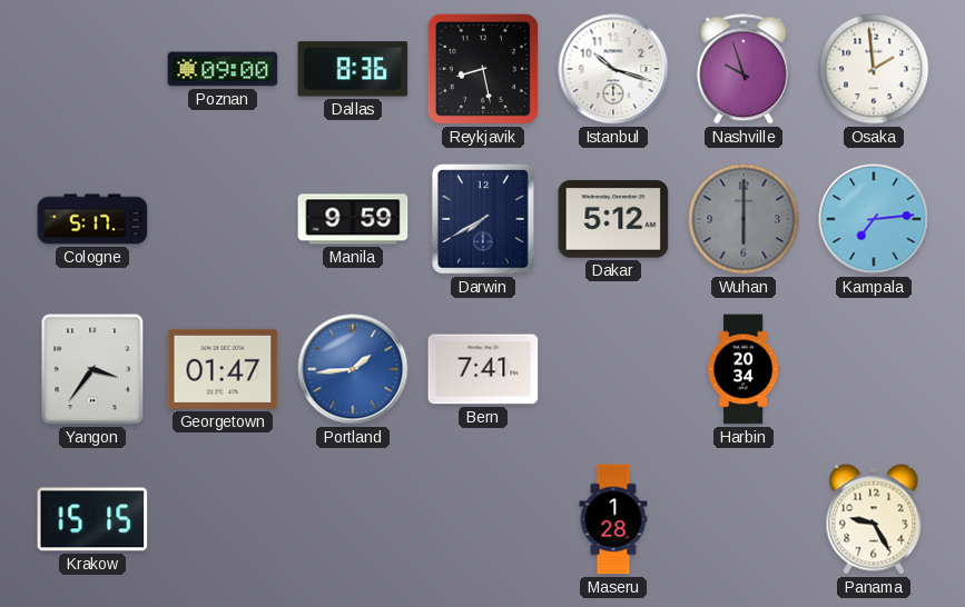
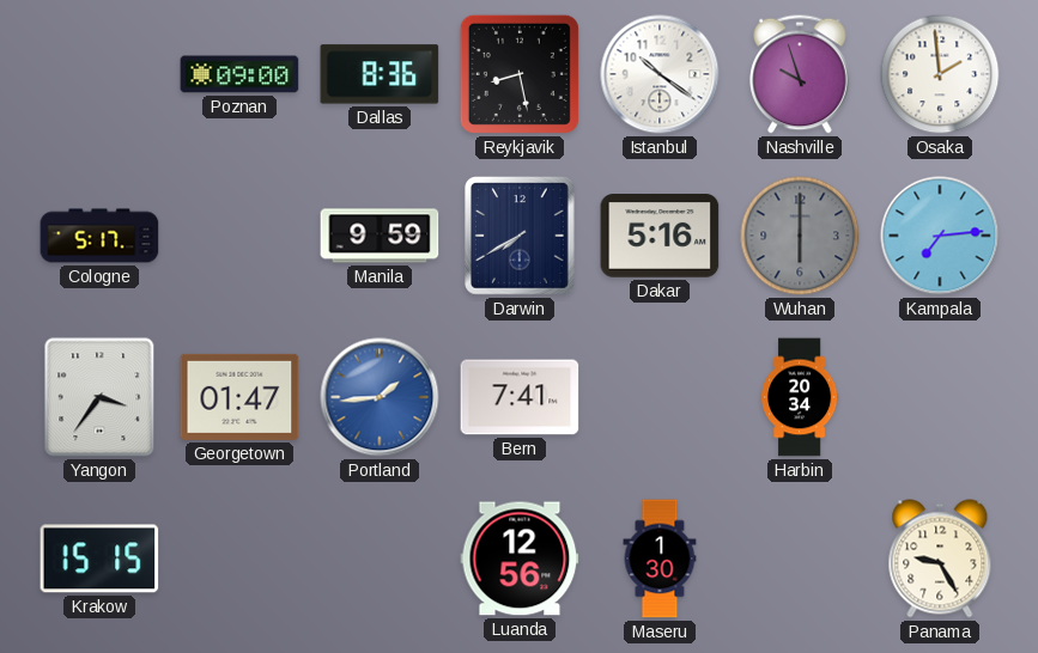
Istanbul: 10:18 -> 10:21
Dakar: 5:12 -> 5:16
Luanda: none -> 12:56
Maseru: 1:28 -> 1:30
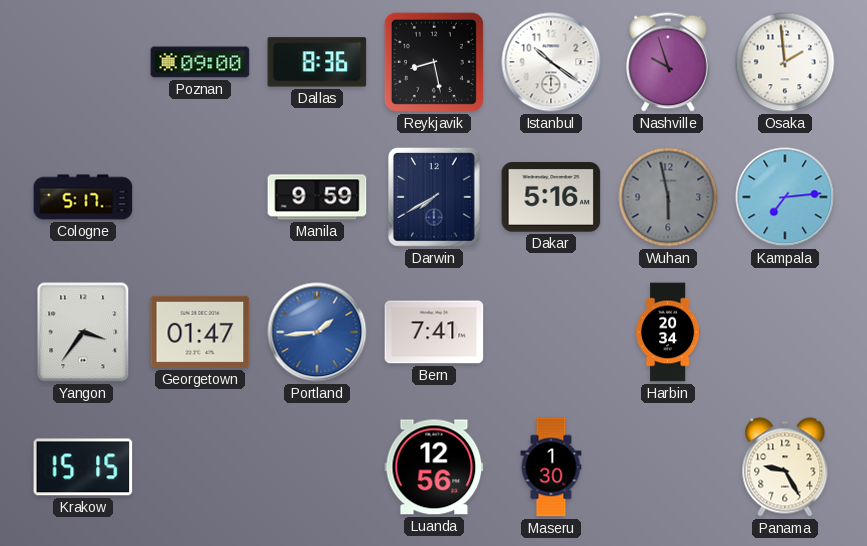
Wuhan: 6:00 -> 5:58
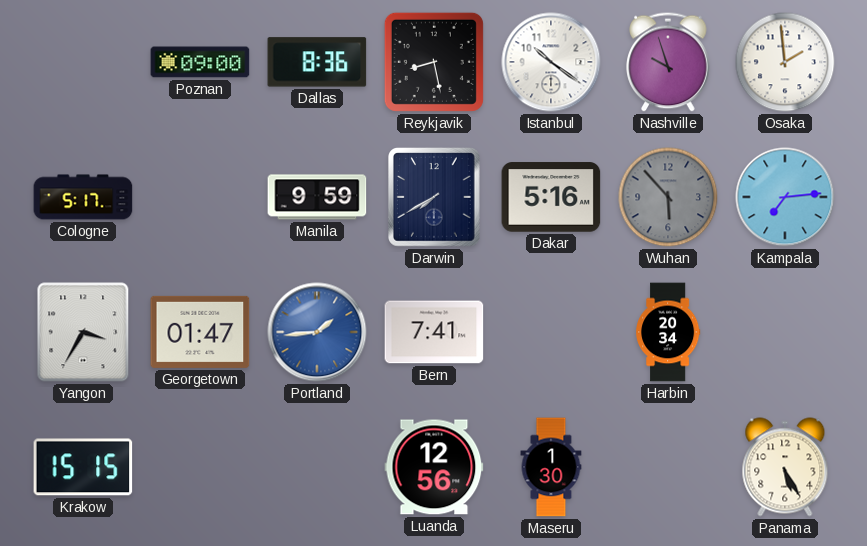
Wuhan: 5:58 -> 5:53
Yangon: 3:36 -> 3:35
Panama: 9:25 -> 5:25
